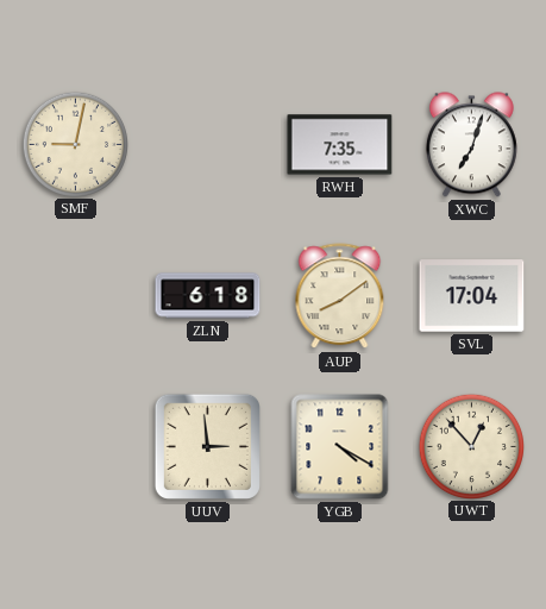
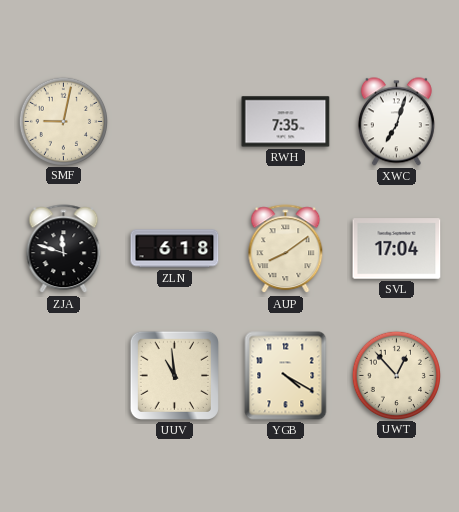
ZJA: none -> 11:48
UUV: 2:59 -> 10:59
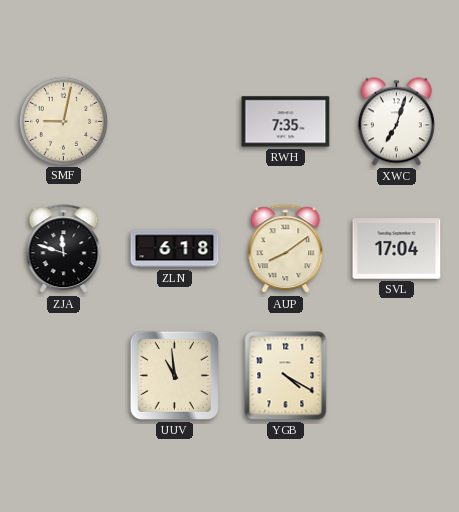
UWT: 12:53 -> none
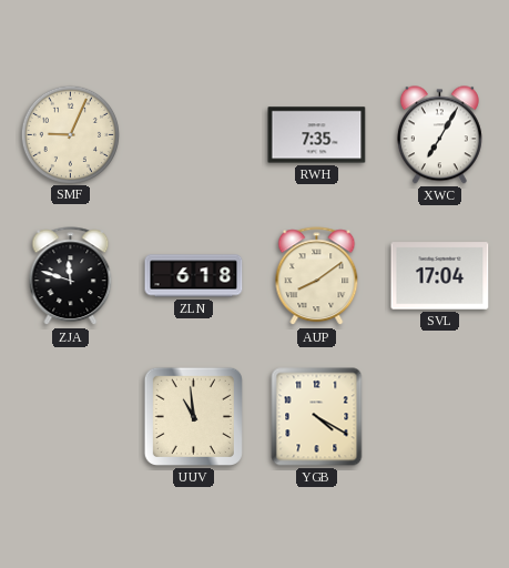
SMF: 9:02 -> 9:04
XWC: 7:03 -> 7:05
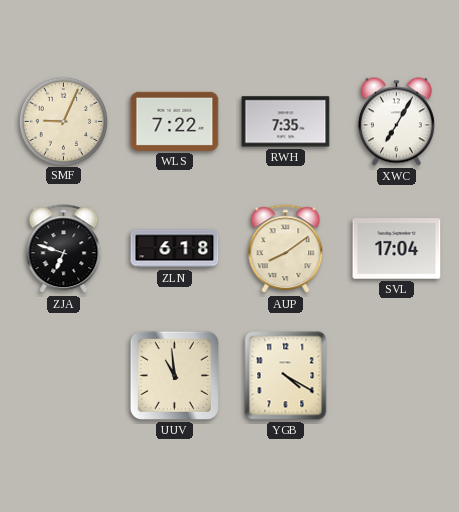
WLS: none -> 7:22
ZJA: 11:48 -> 6:48
